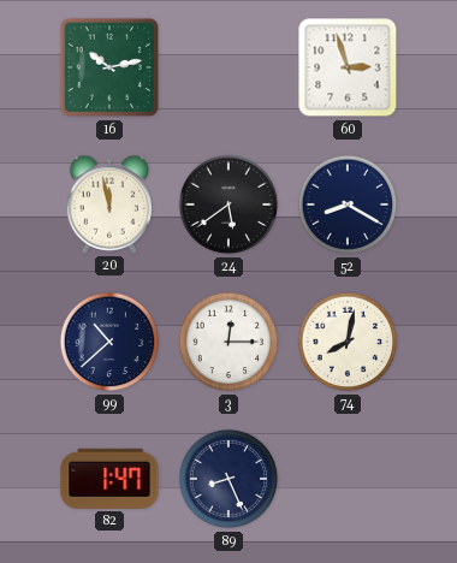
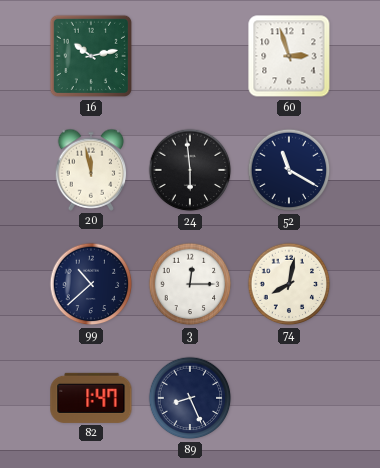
24: 5:39 -> 5:59
52: 8:20 -> 11:20
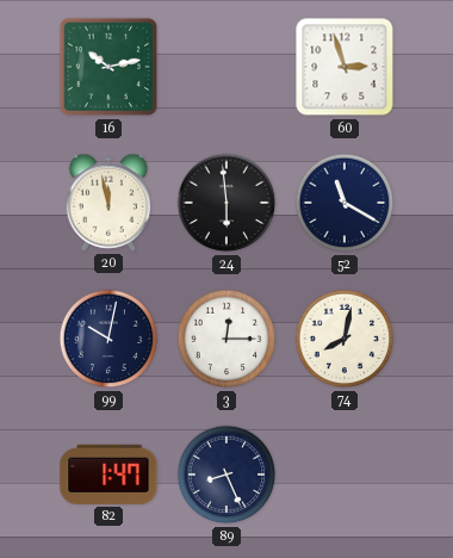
99: 10:38 -> 10:02
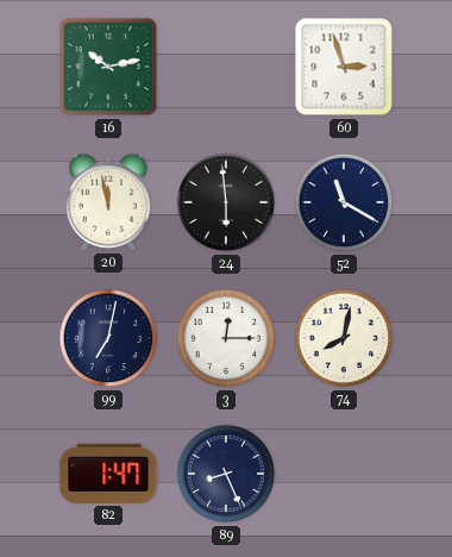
99: 10:02 -> 7:02
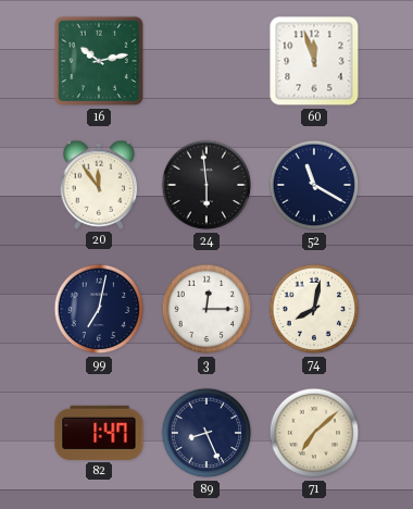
60: 2:57 -> 11:57
20: 11:58 -> 11:54
71: none -> 7:08
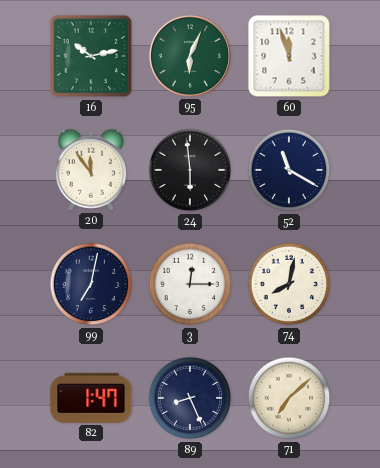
95: none -> 6:04
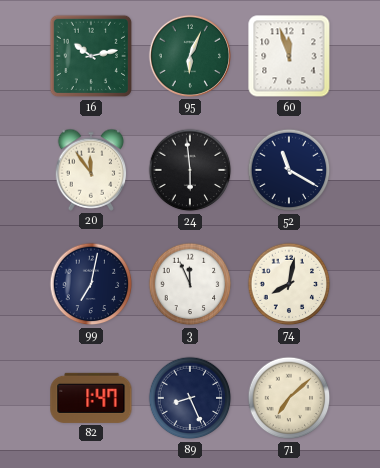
3: 12:15 -> 11:56
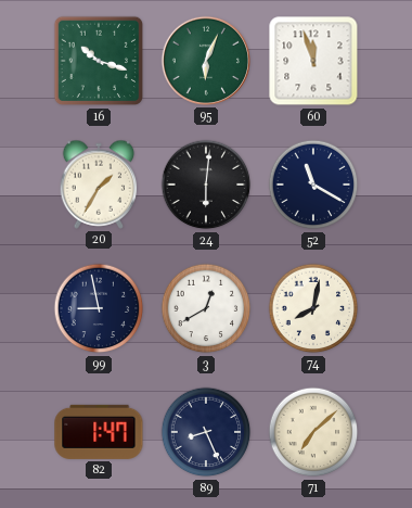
16: 10:13 -> 10:18
20: 11:54 -> 1:35
24: 5:59 -> 6:01
99: 7:02 -> 8:58
3: 11:56 -> 12:40
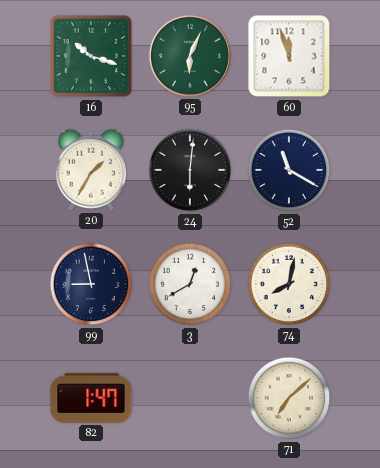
89: 8:26 -> none
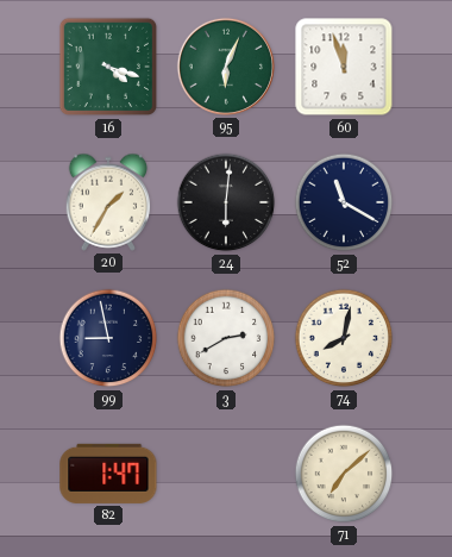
16: 10:18 -> 4:18
3: 12:40 -> 2:40
